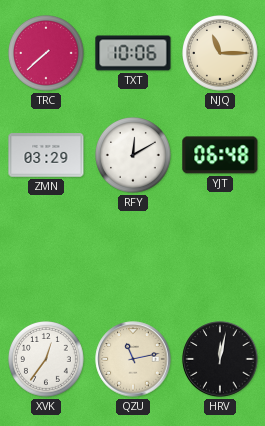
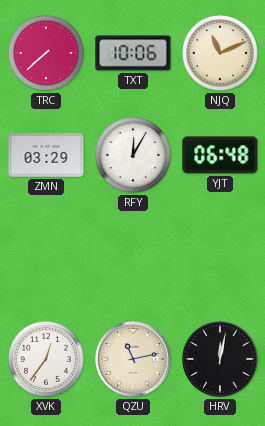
NJQ: 11:15 -> 11:11
RFY: 12:10 -> 12:05
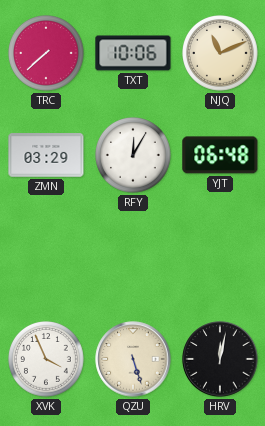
XVK: 12:36 -> 3:56
QZU: 11:13 -> 5:27
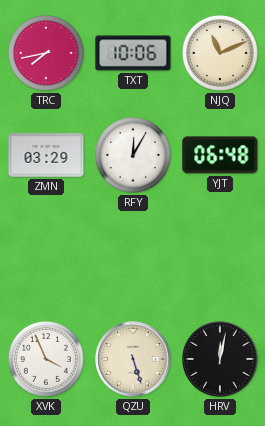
TRC: 7:38 -> 7:43
